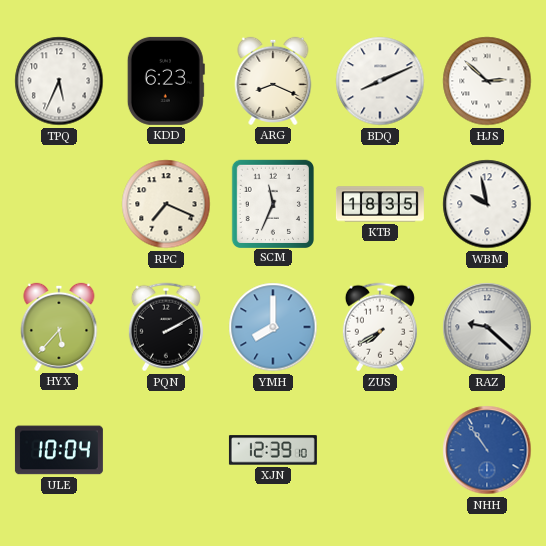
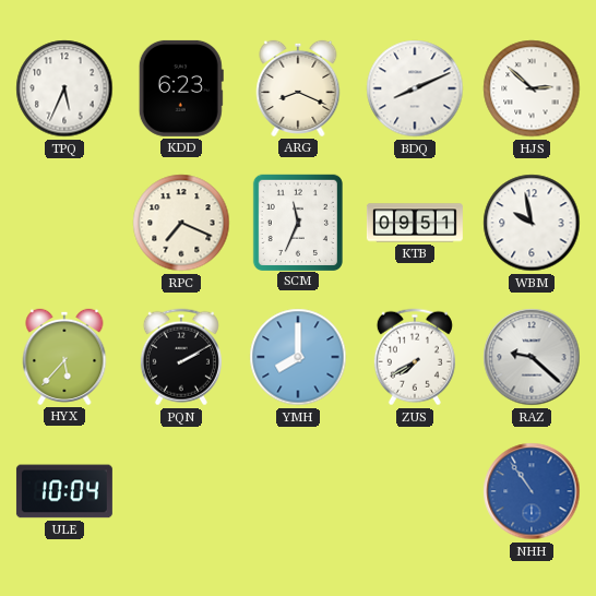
KTB: 18:35 -> 09:51
XJN: 12:39 -> none
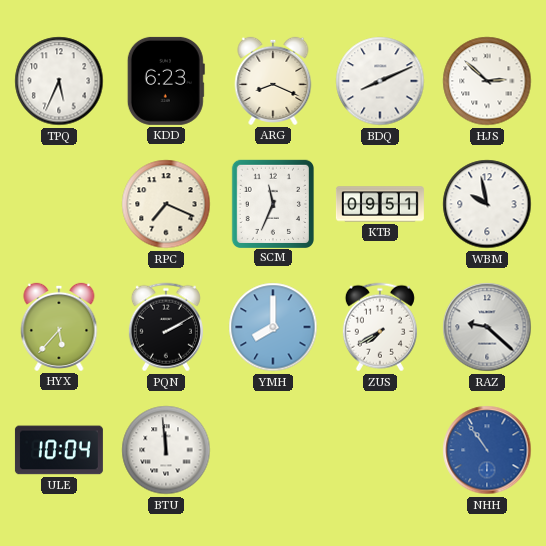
BTU: none -> 11:59
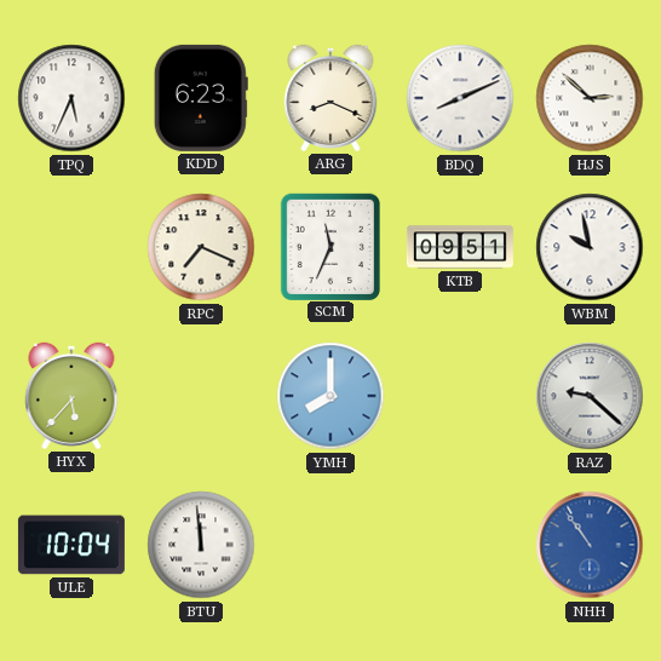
PQN: 2:10 -> none
ZUS: 7:40 -> none
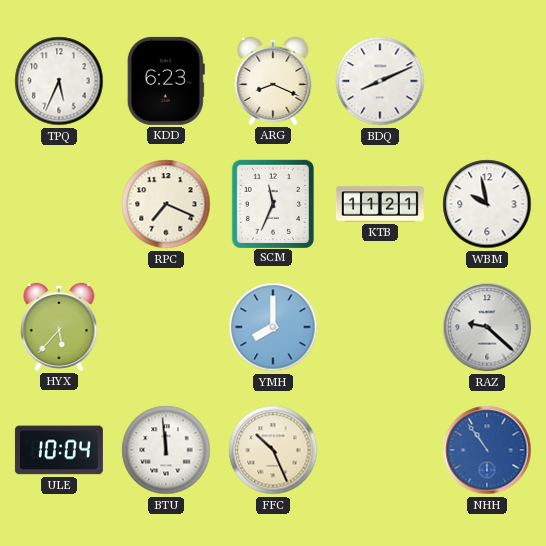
HJS: 2:52 -> none
KTB: 09:51 -> 11:21
FFC: none -> 10:26
